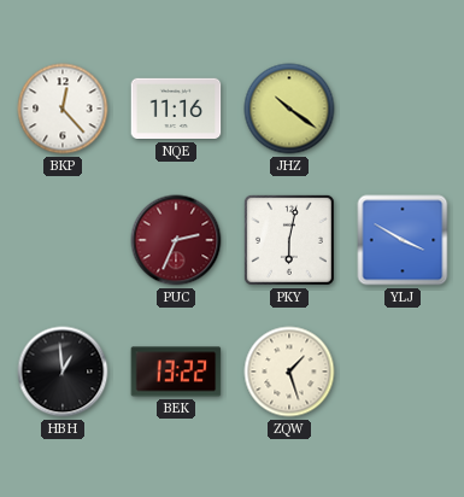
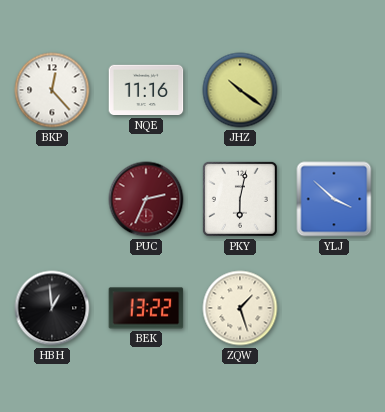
YLJ: 3:50 -> 3:52
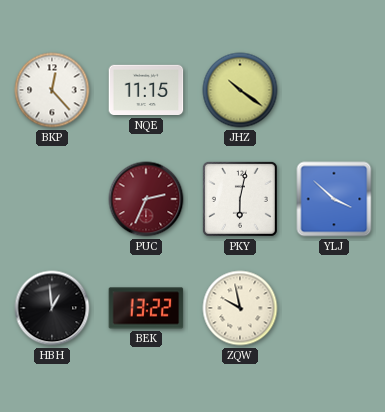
NQE: 11:16 -> 11:15
ZQW: 1:27 -> 9:58
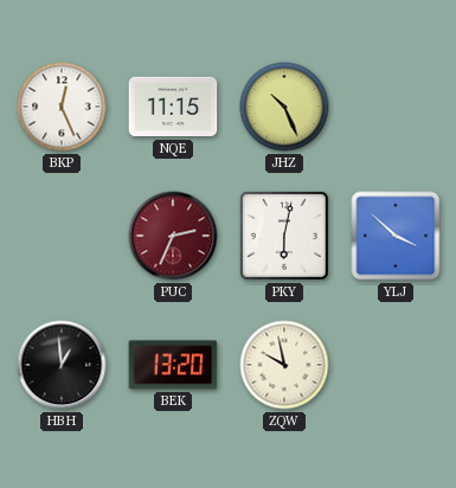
BKP: 12:23 -> 12:26
JHZ: 10:21 -> 10:26
BEK: 13:22 -> 13:20
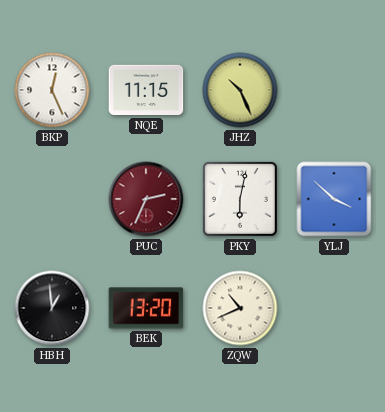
ZQW: 9:58 -> 10:41
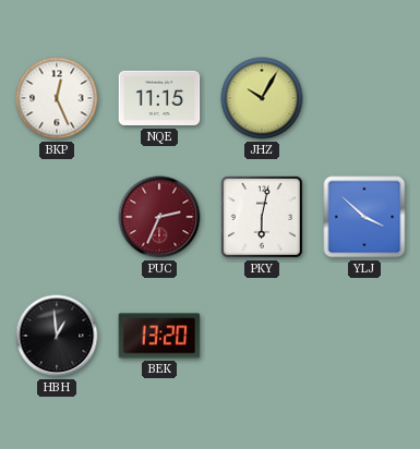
JHZ: 10:26 -> 10:05
ZQW: 10:41 -> none
